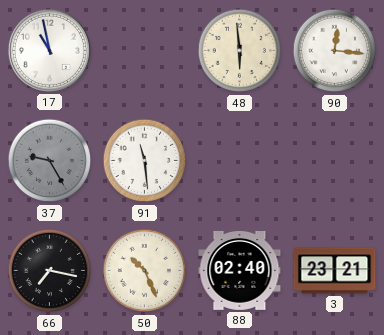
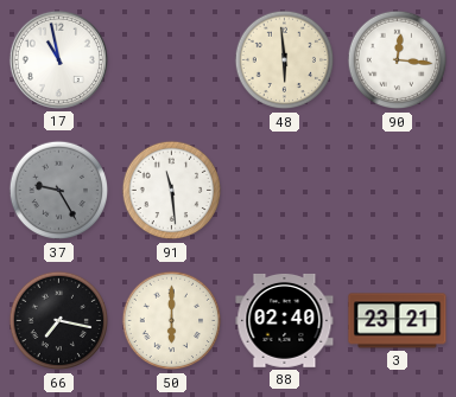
50: 10:26 -> 6:00
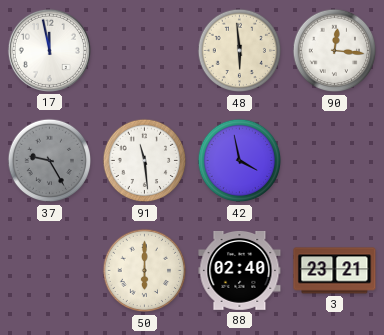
17: 10:58 -> 11:58
42: none -> 3:58
66: 7:17 -> none
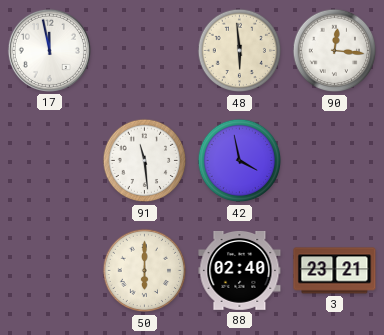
37: 9:25 -> none
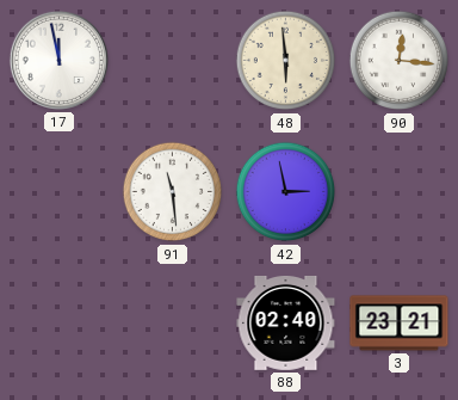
42: 3:58 -> 2:58
50: 6:00 -> none
